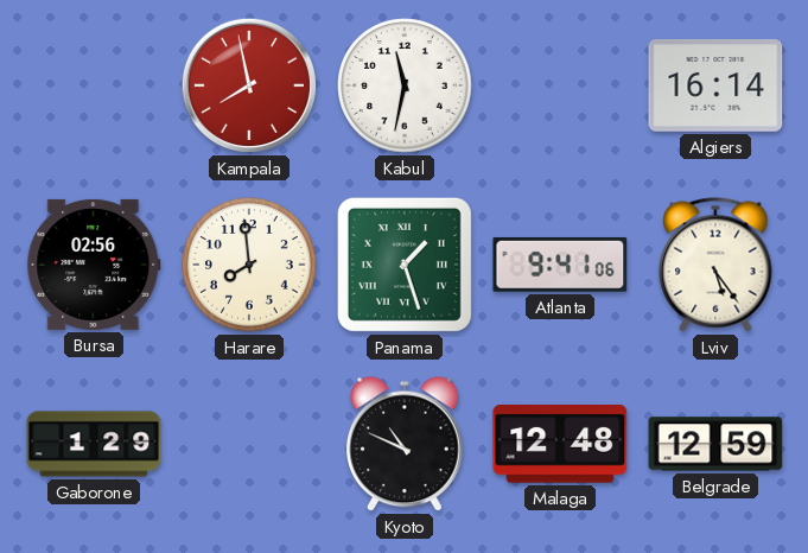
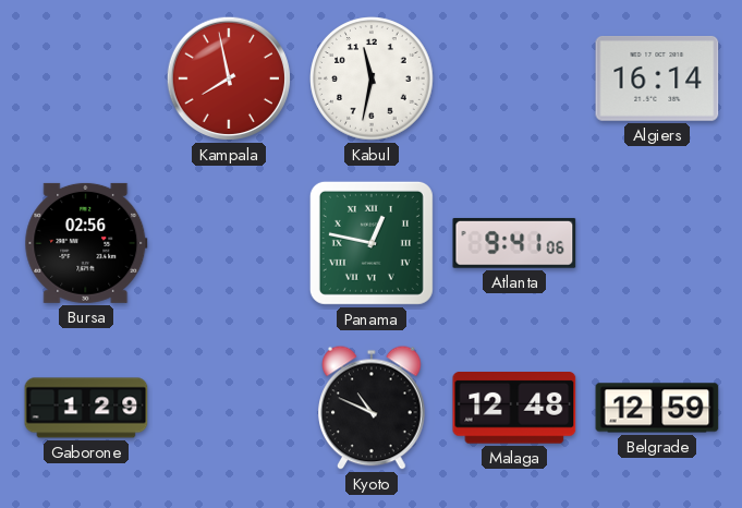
Harare: 7:59 -> none
Panama: 1:27 -> 12:47
Lviv: 5:24 -> none
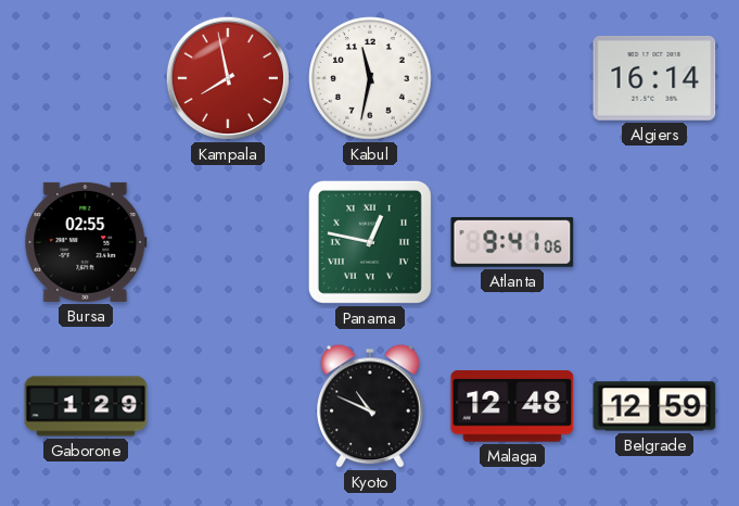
Bursa: 02:56 -> 02:55
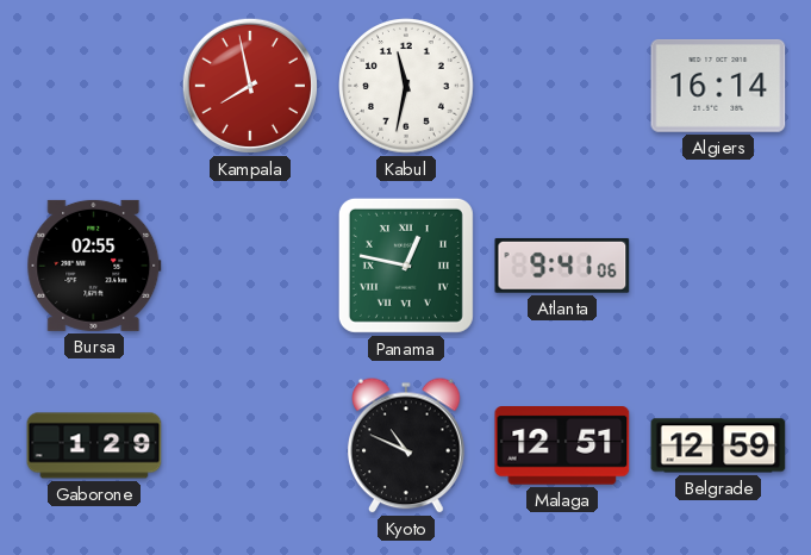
Malaga: 12:48 -> 12:51
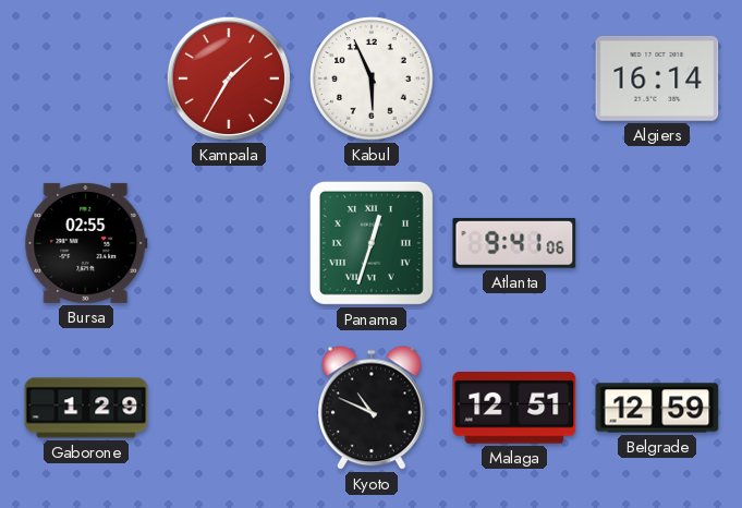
Kampala: 7:58 -> 1:35
Kabul: 11:32 -> 5:56
Panama: 12:47 -> 12:33
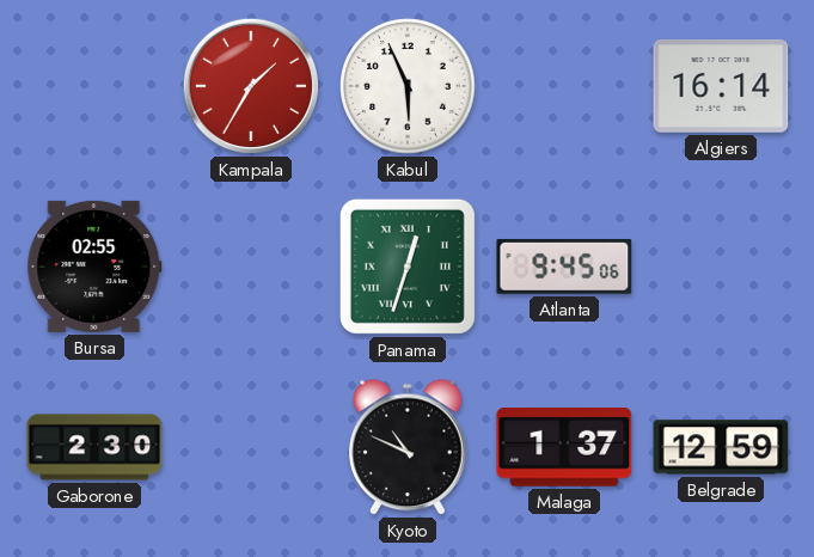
Atlanta: 9:41 -> 9:45
Gaborone: 1:29 -> 2:30
Malaga: 12:51 -> 1:37
